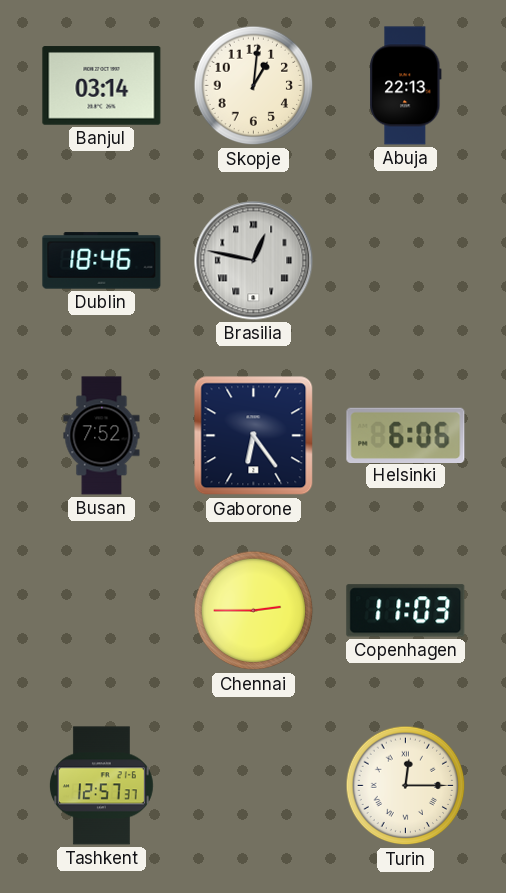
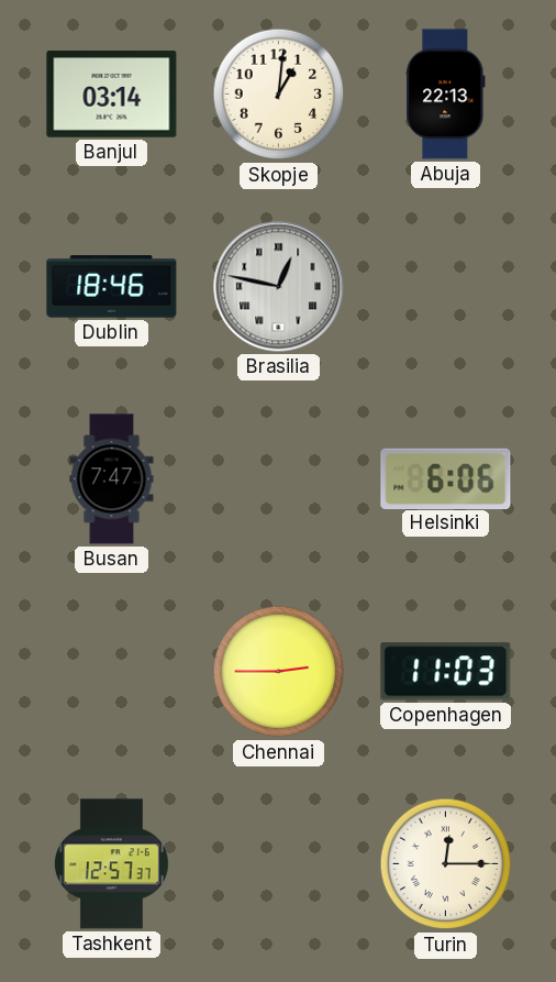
Busan: 7:52 -> 7:47
Gaborone: 6:24 -> none
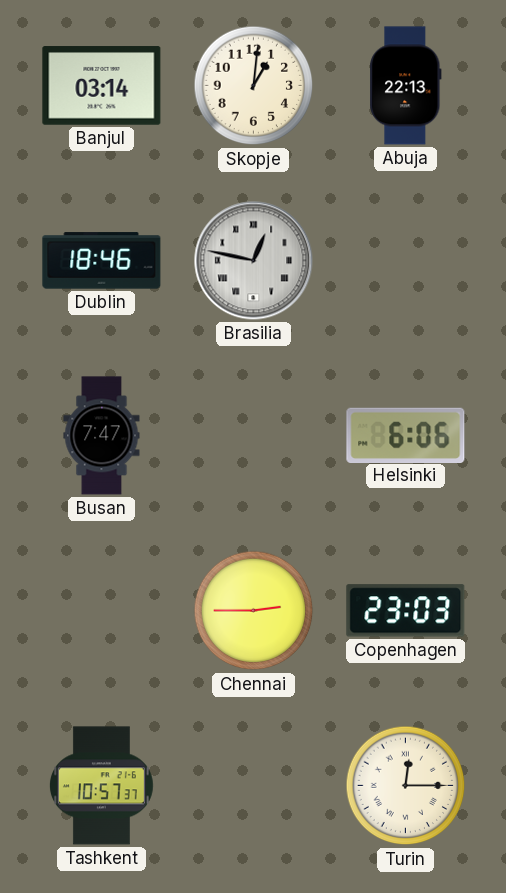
Copenhagen: 11:03 -> 23:03
Tashkent: 12:57 -> 10:57
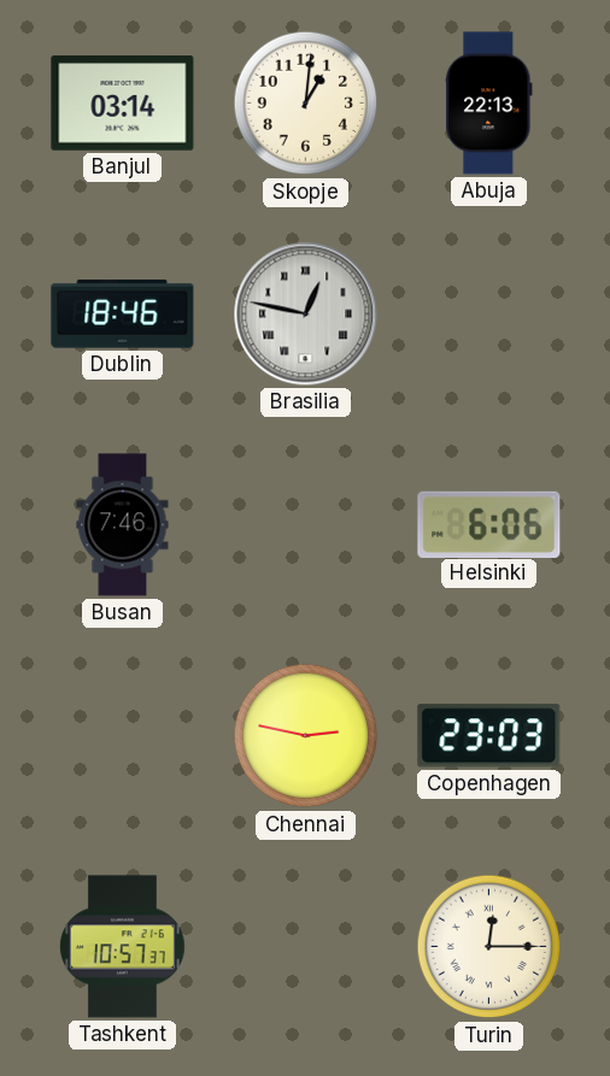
Busan: 7:47 -> 7:46
Chennai: 2:45 -> 2:47
